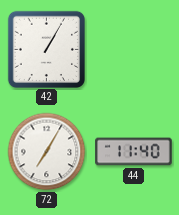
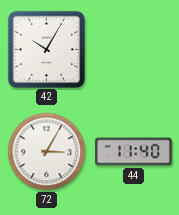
42: 1:05 -> 10:05
72: 7:05 -> 3:05
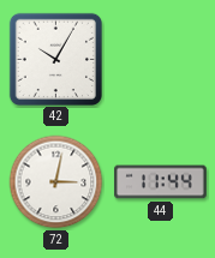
72: 3:05 -> 3:02
44: 11:40 -> 11:44
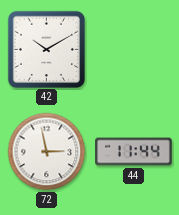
42: 10:05 -> 10:10
72: 3:02 -> 2:58
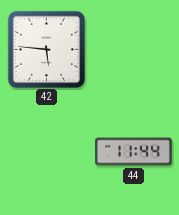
42: 10:10 -> 5:46
72: 2:58 -> none
